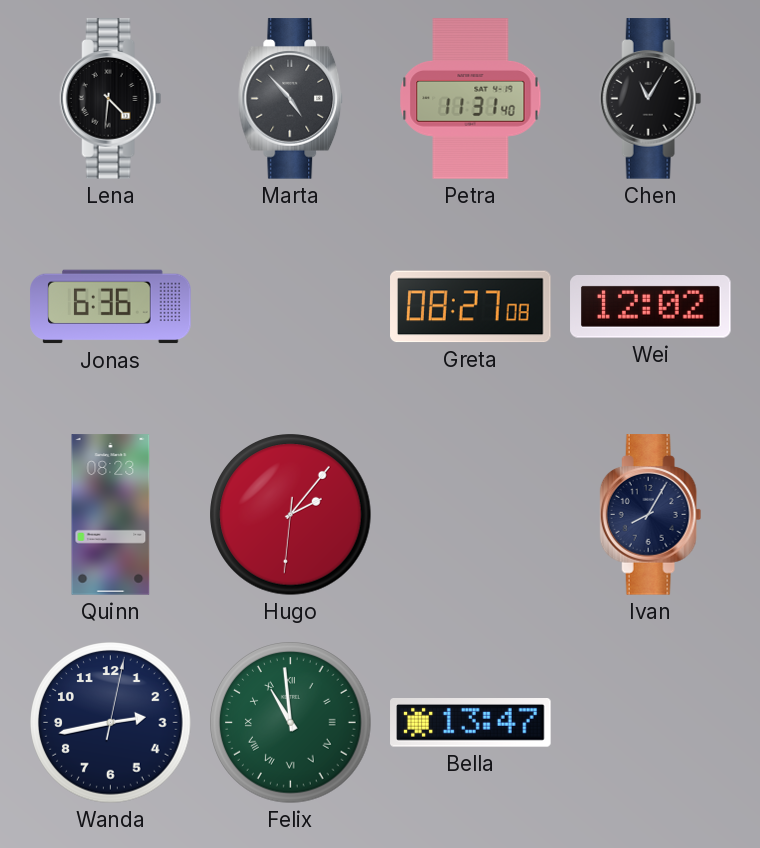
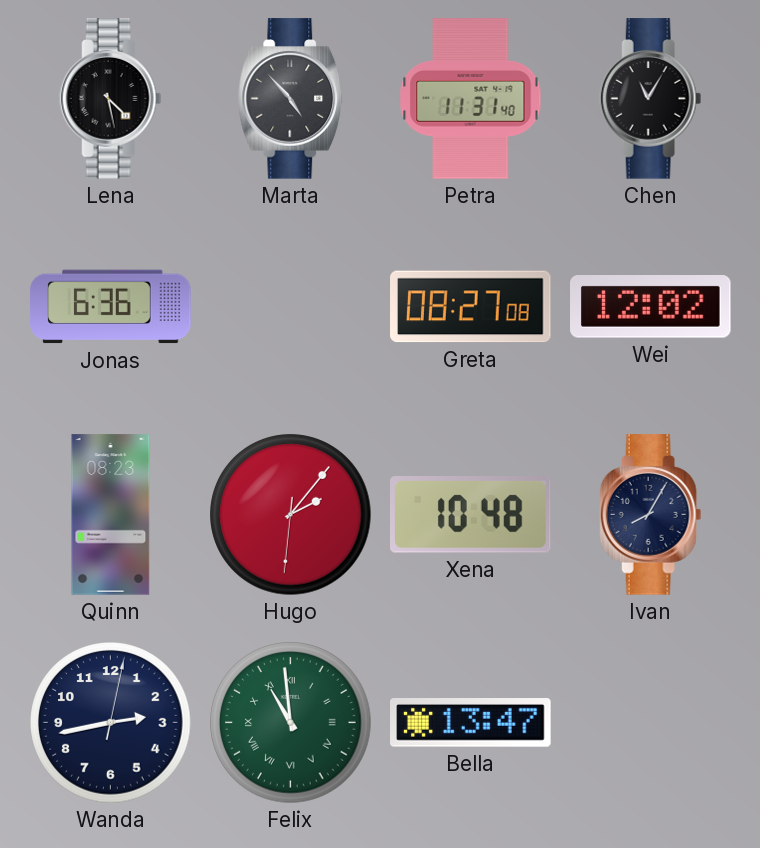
Lena: 4:31 -> 4:28
Xena: none -> 10:48
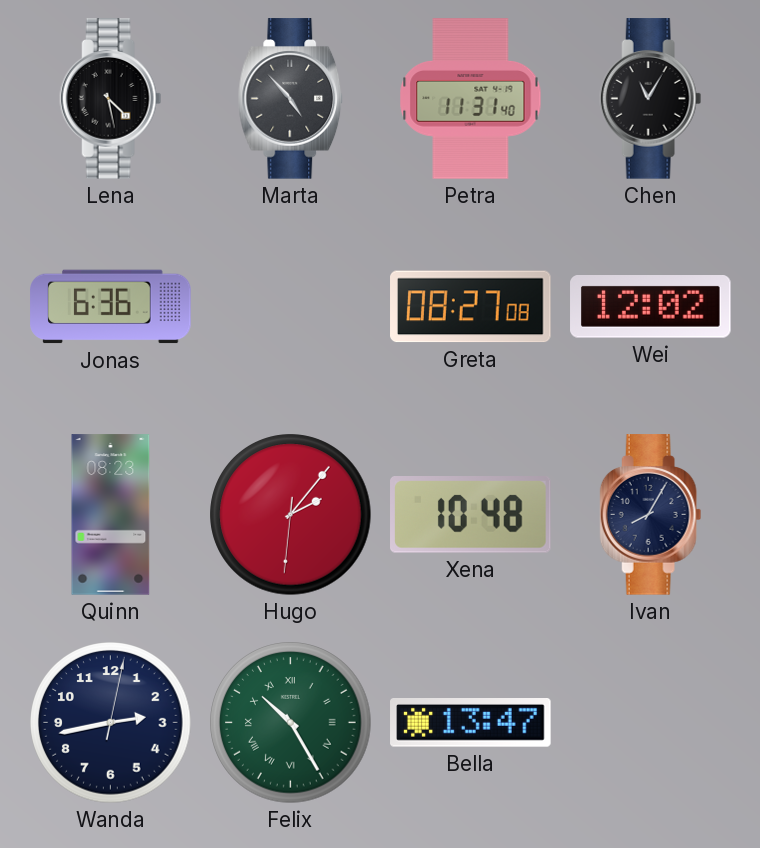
Felix: 10:59 -> 10:25
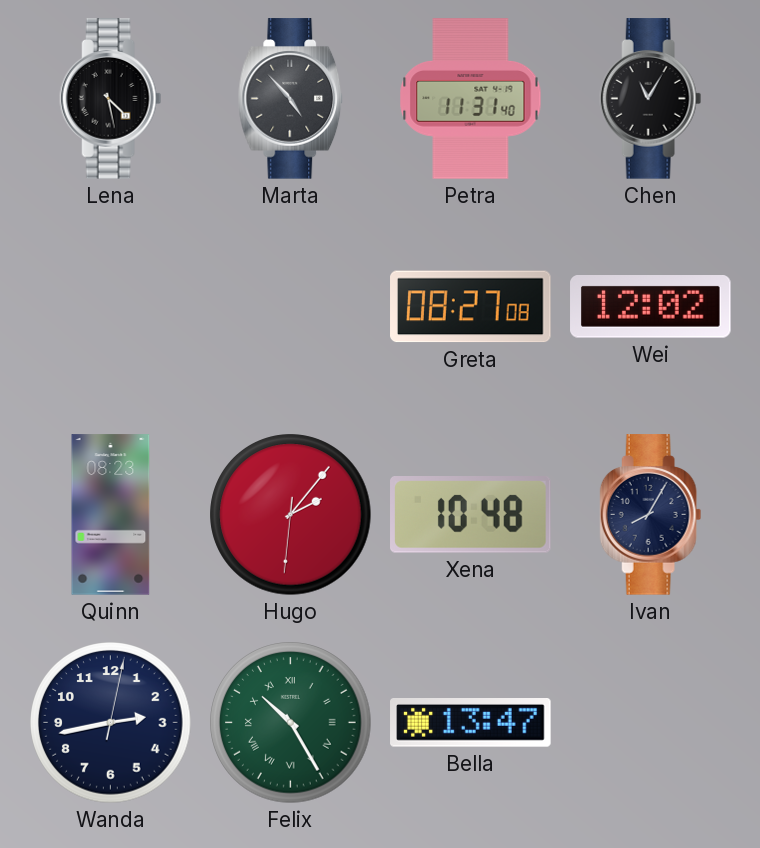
Jonas: 6:36 -> none
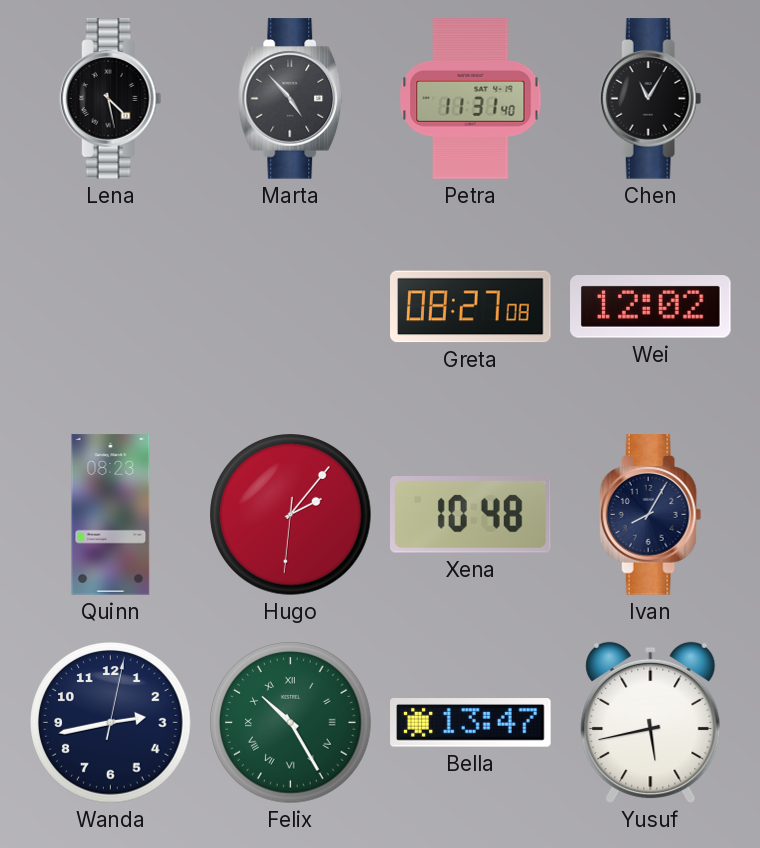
Yusuf: none -> 5:43
